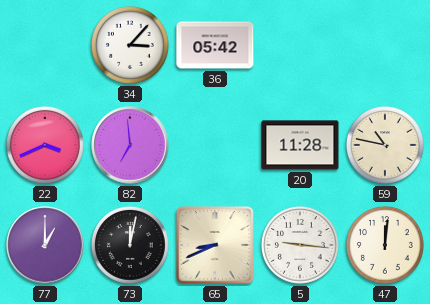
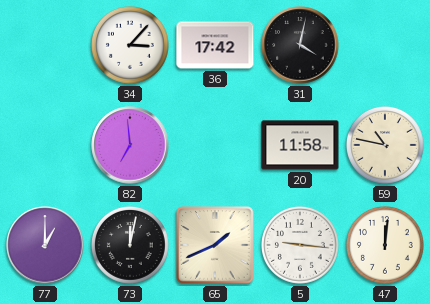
36: 05:42 -> 17:42
31: none -> 4:02
22: 3:41 -> none
20: 11:28 -> 11:58
65: 8:41 -> 1:41
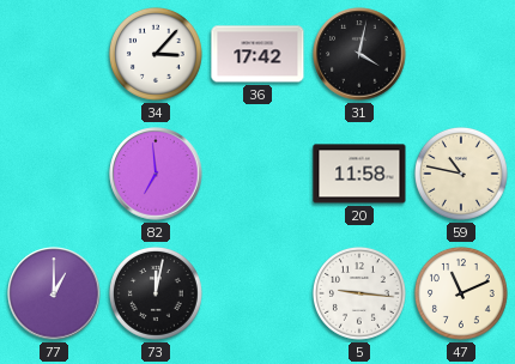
65: 1:41 -> none
47: 12:01 -> 11:11
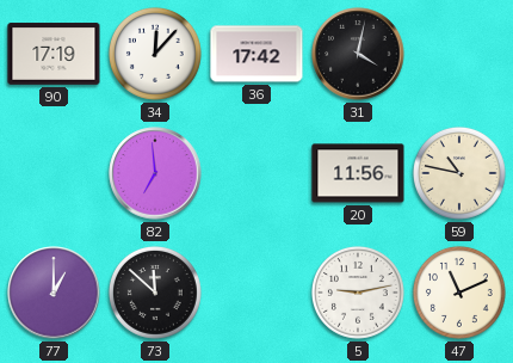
90: none -> 17:19
34: 3:07 -> 12:07
20: 11:58 -> 11:56
73: 12:02 -> 11:52
5: 9:16 -> 9:13
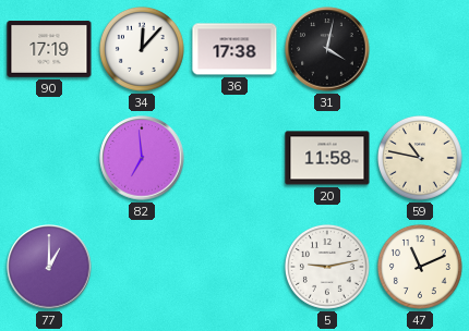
36: 17:42 -> 17:38
20: 11:56 -> 11:58
73: 11:52 -> none
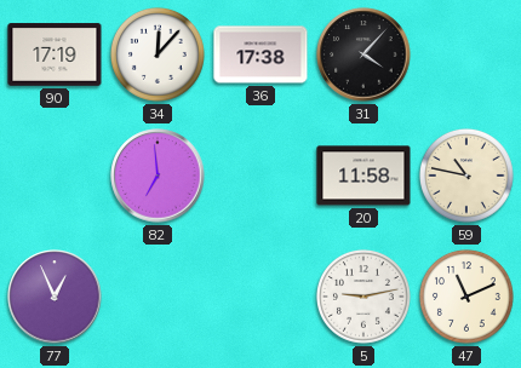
31: 4:02 -> 4:07
77: 1:00 -> 12:56
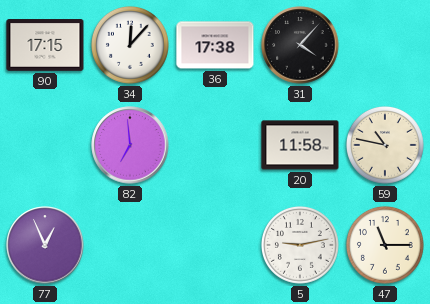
90: 17:19 -> 17:15
47: 11:11 -> 11:15
